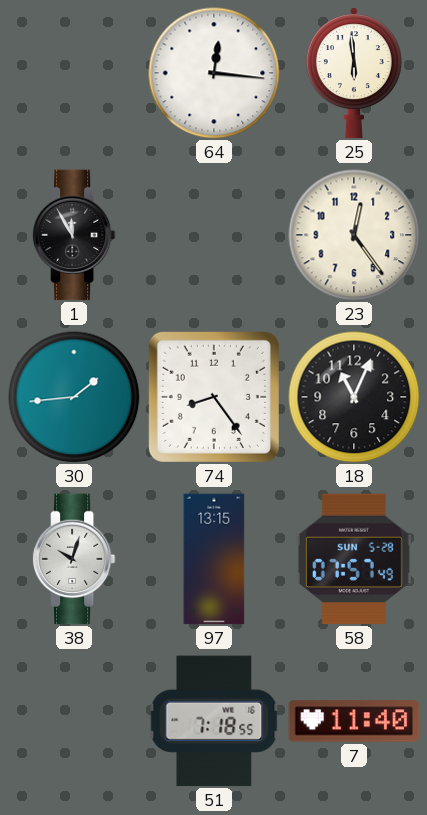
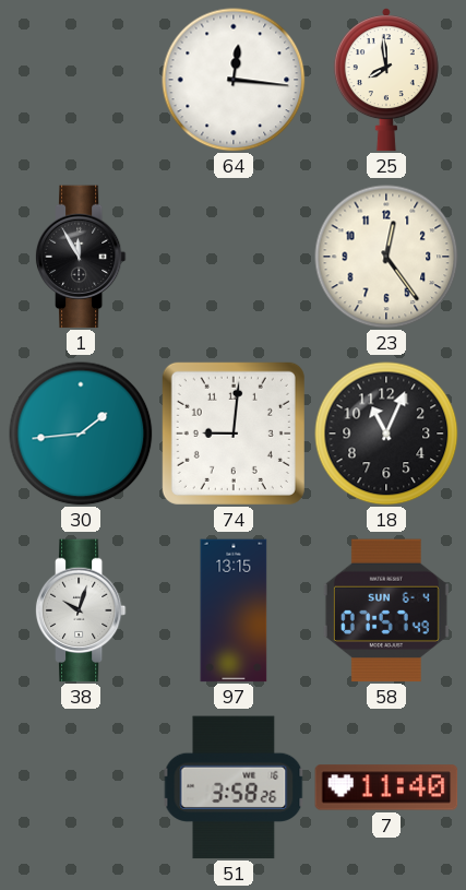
25: 5:59 -> 7:59
74: 8:24 -> 9:01
58 date: SUN 5-28 -> SUN 6-4
51: 7:18 -> 3:58
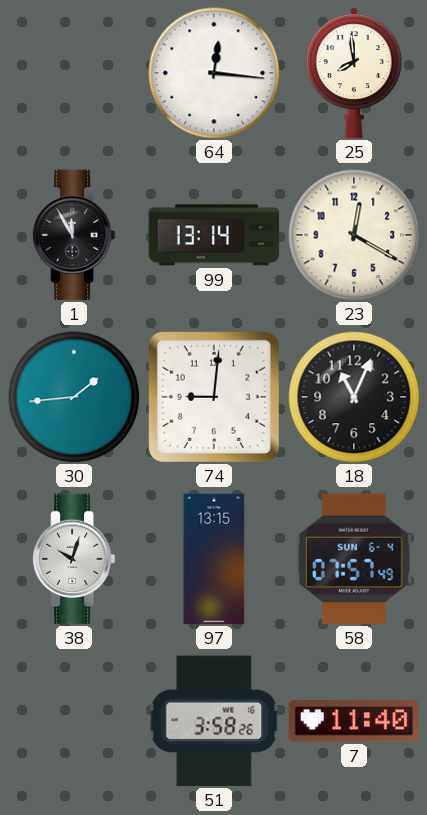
99: none -> 13:14
23: 12:24 -> 12:20
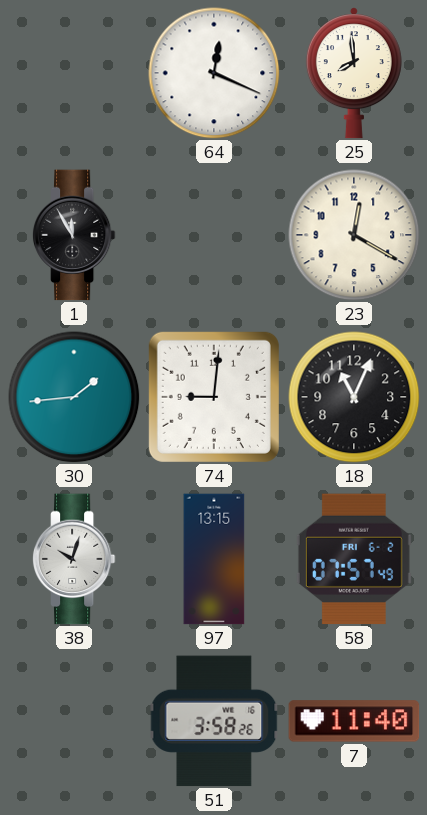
64: 12:16 -> 12:19
99: 13:14 -> none
58 date: SUN 6-4 -> FRI 6-2
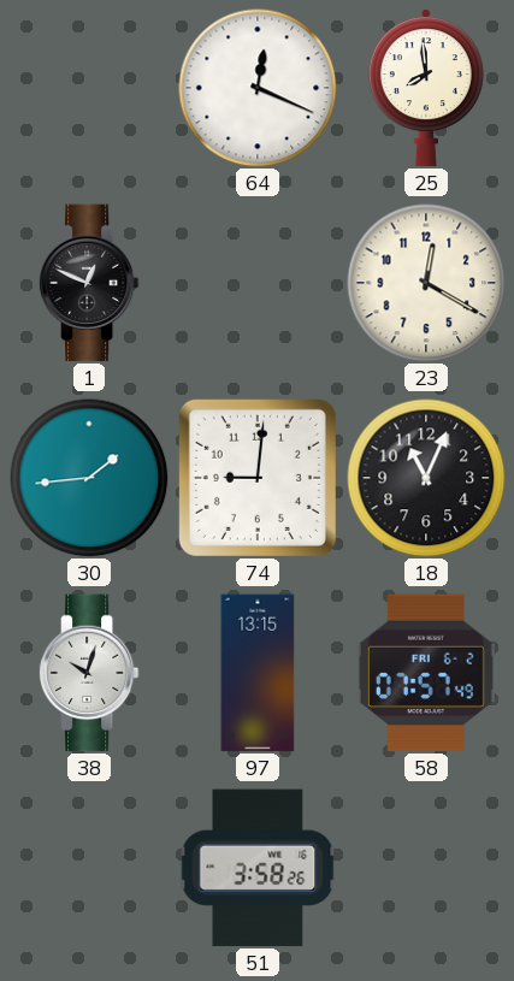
1: 11:55 -> 12:49
7: 11:40 -> none
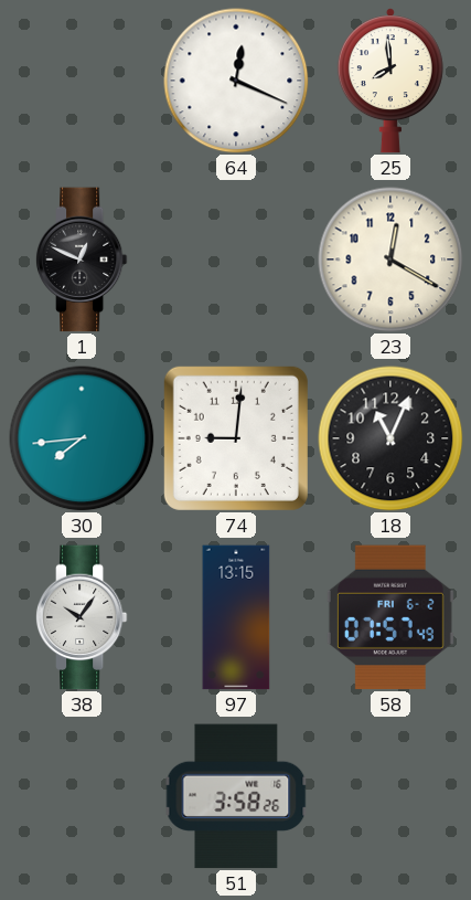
30: 1:44 -> 7:44
38: 10:03 -> 10:06
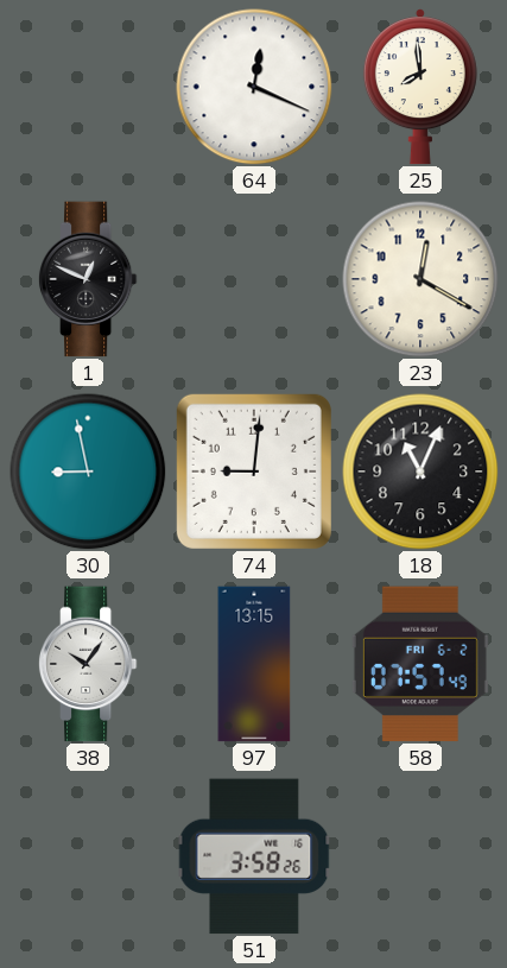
30: 7:44 -> 8:58
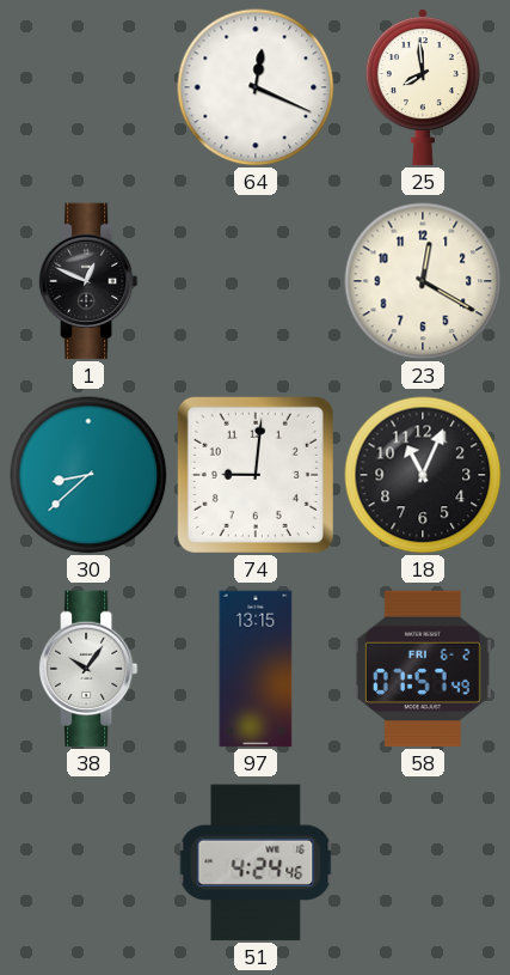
30: 8:58 -> 8:38
51: 3:58 -> 4:24
